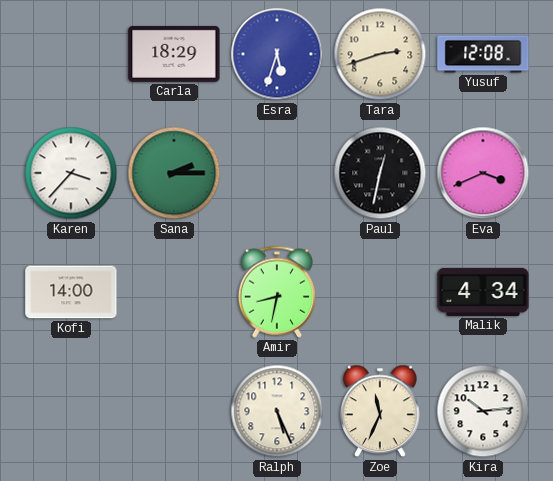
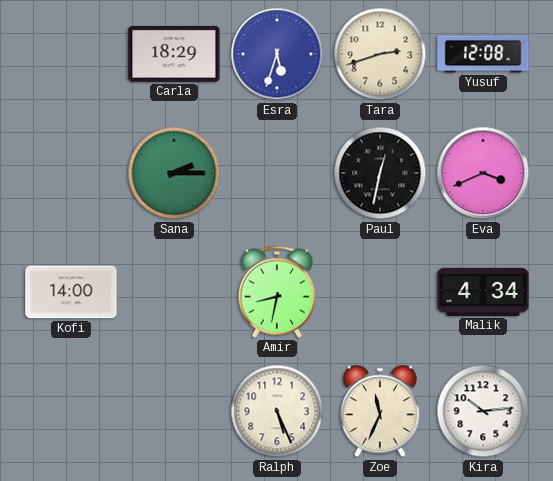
Karen: 3:37 -> none
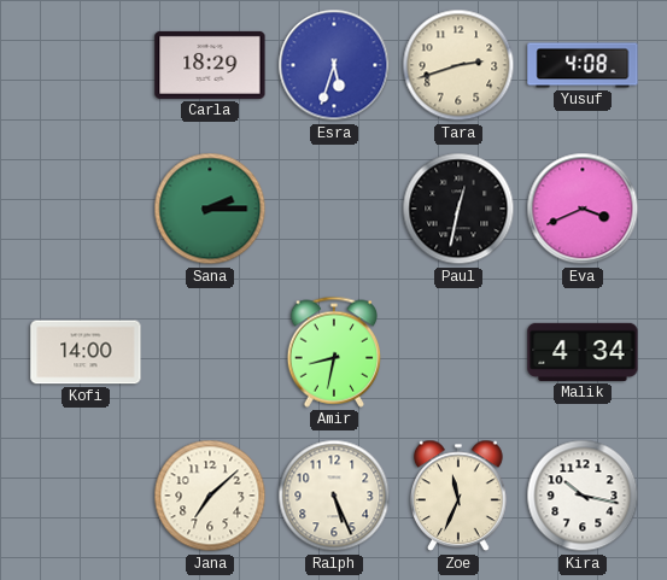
Yusuf: 12:08 -> 4:08
Jana: none -> 7:08
Kira: 10:14 -> 10:17
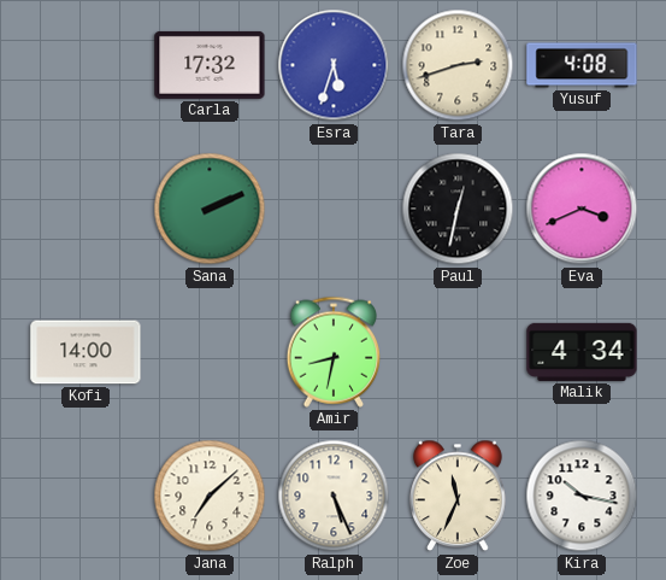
Carla: 18:29 -> 17:32
Sana: 2:15 -> 2:11
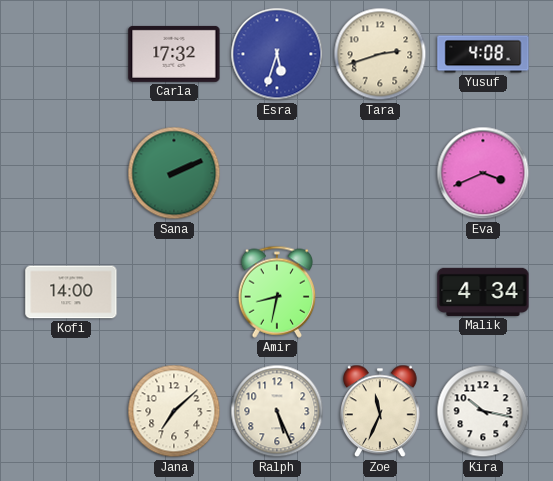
Paul: 12:32 -> none
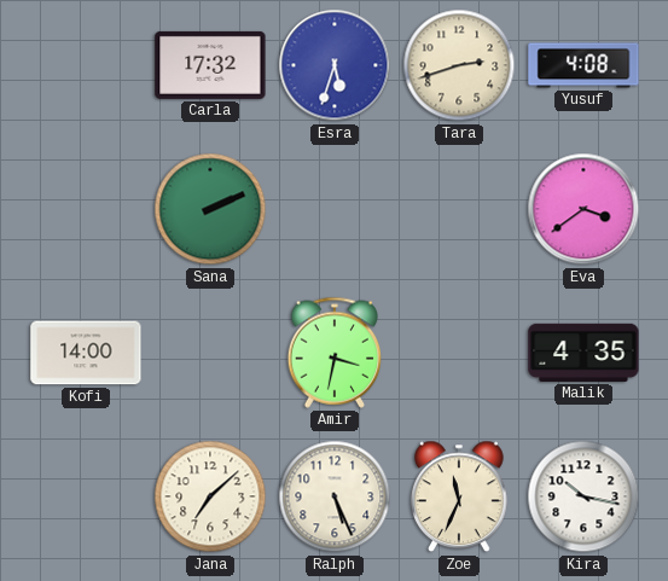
Eva: 3:41 -> 3:39
Amir: 8:32 -> 3:32
Malik: 4:34 -> 4:35
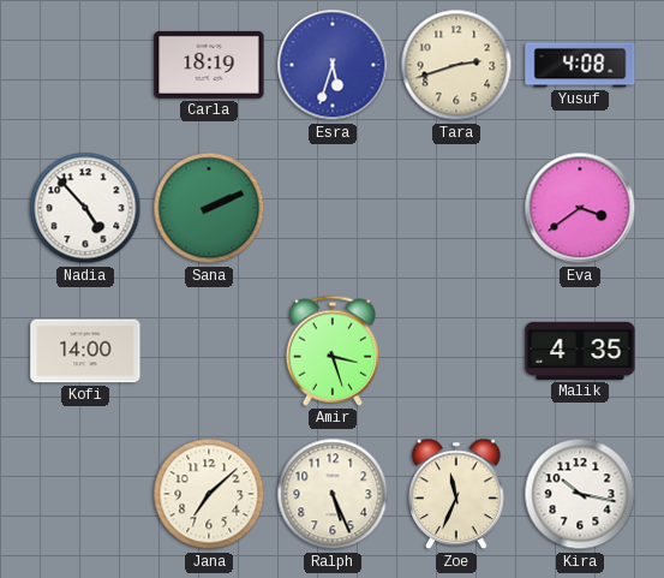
Carla: 17:32 -> 18:19
Nadia: none -> 4:53
Amir: 3:32 -> 3:27
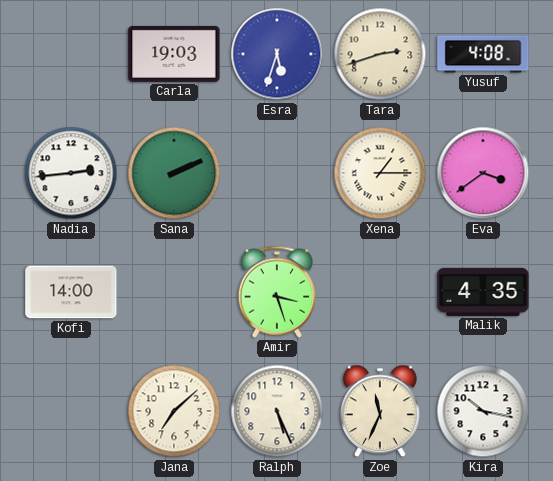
Carla: 18:19 -> 19:03
Nadia: 4:53 -> 2:44
Xena: none -> 1:15
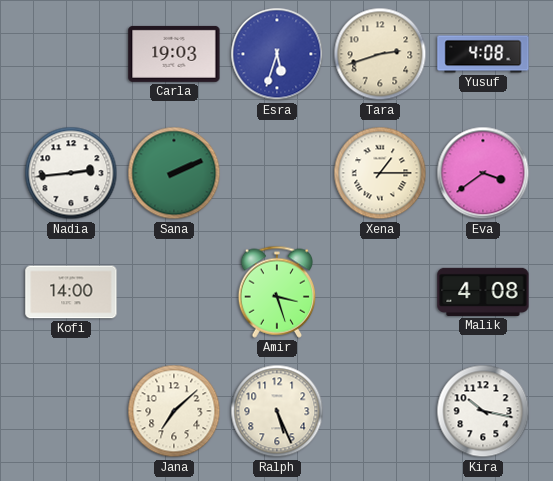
Malik: 4:35 -> 4:08
Zoe: 11:34 -> none
